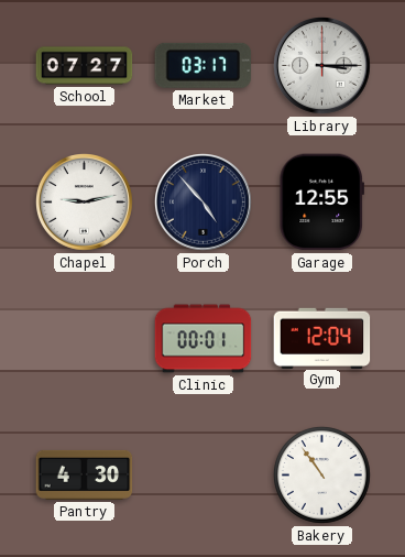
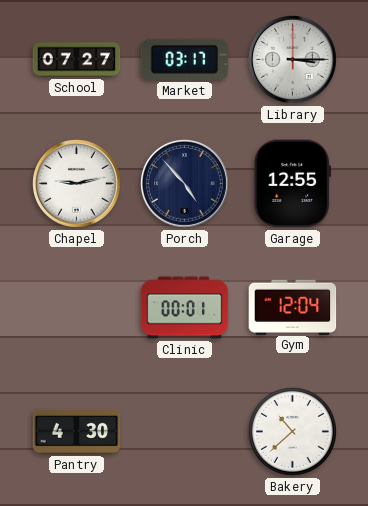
Bakery: 10:54 -> 10:38
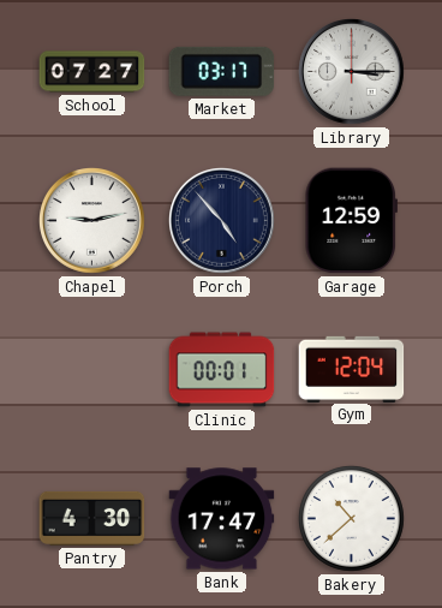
Garage: 12:55 -> 12:59
Bank: none -> 17:47
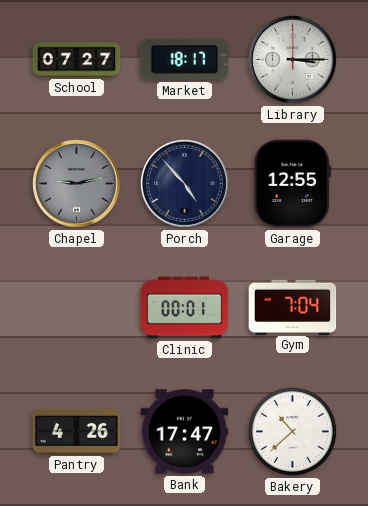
Market: 03:17 -> 18:17
Chapel dial: white -> grey
Garage: 12:59 -> 12:55
Gym: 12:04 -> 7:04
Pantry: 4:30 -> 4:26
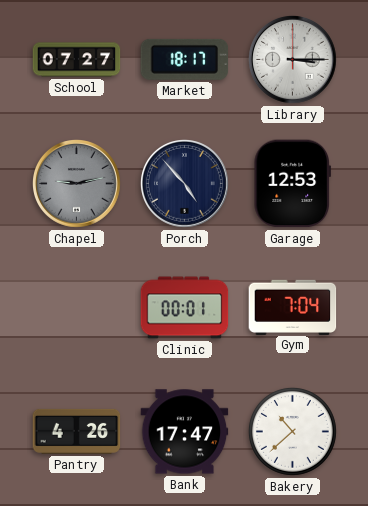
Garage: 12:55 -> 12:53
